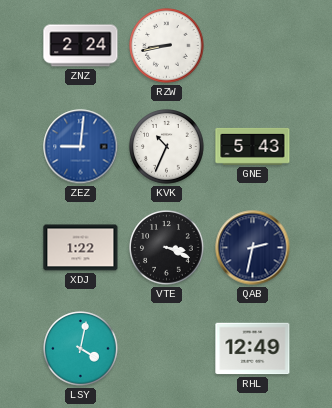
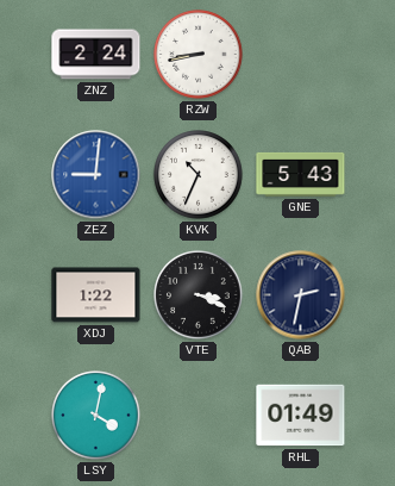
RHL: 12:49 -> 01:49
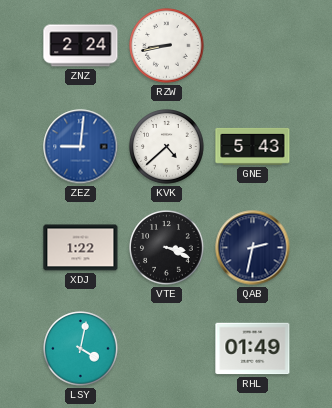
KVK: 10:34 -> 4:38
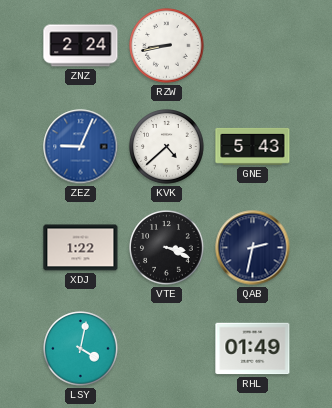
ZEZ: 9:01 -> 9:04
